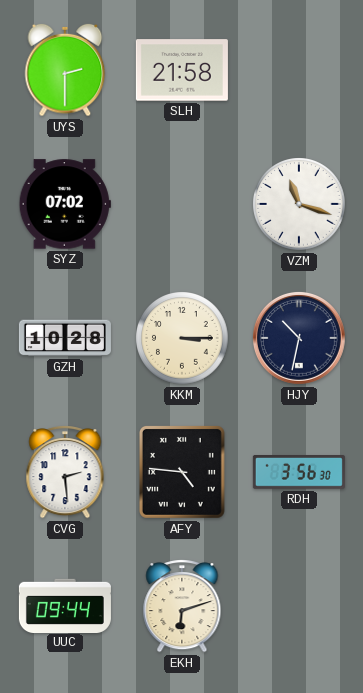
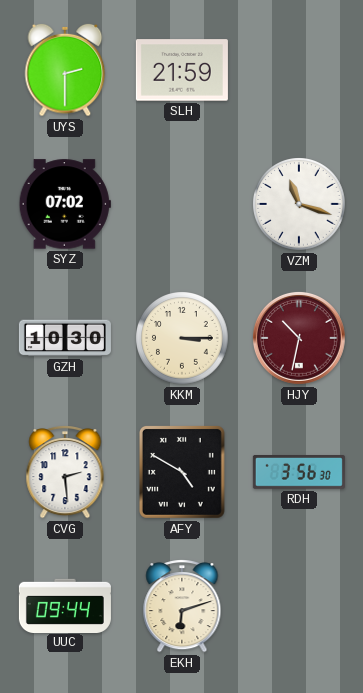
SLH: 21:58 -> 21:59
GZH: 10:28 -> 10:30
HJY dial: navy -> burgundy
AFY: 4:46 -> 4:50
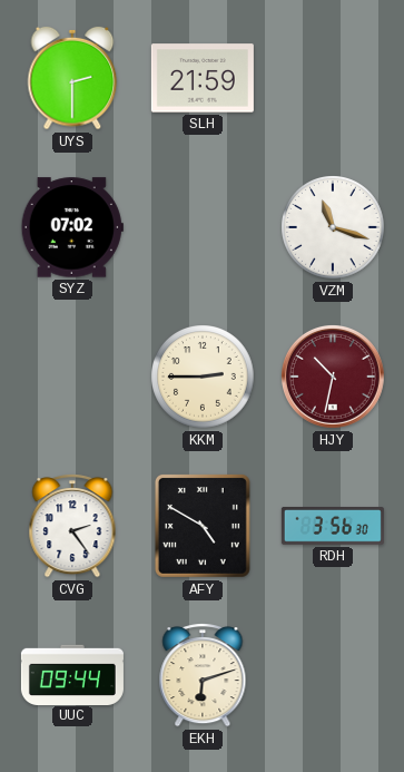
GZH: 10:30 -> none
KKM: 3:15 -> 2:45
CVG: 2:29 -> 2:24
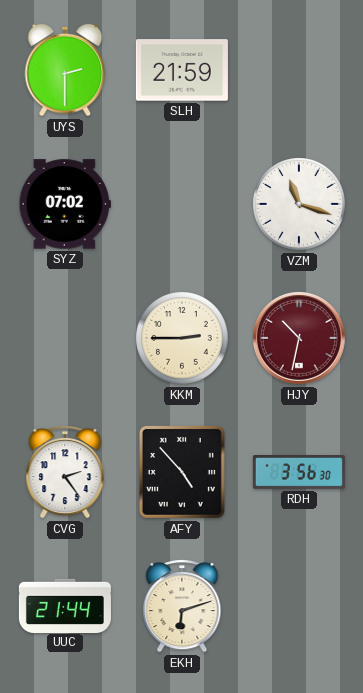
AFY: 4:50 -> 4:53
UUC: 09:44 -> 21:44
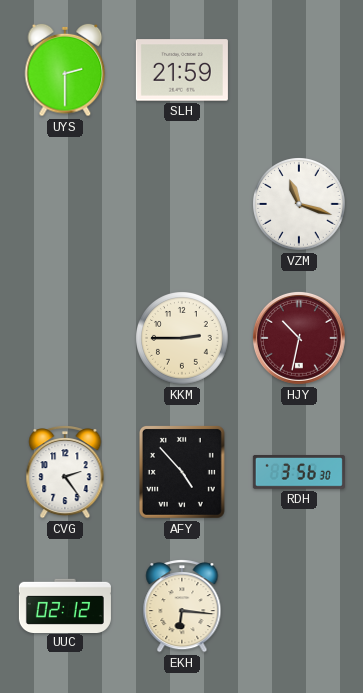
SYZ: 07:02 -> none
UUC: 21:44 -> 02:12
EKH: 6:12 -> 6:16
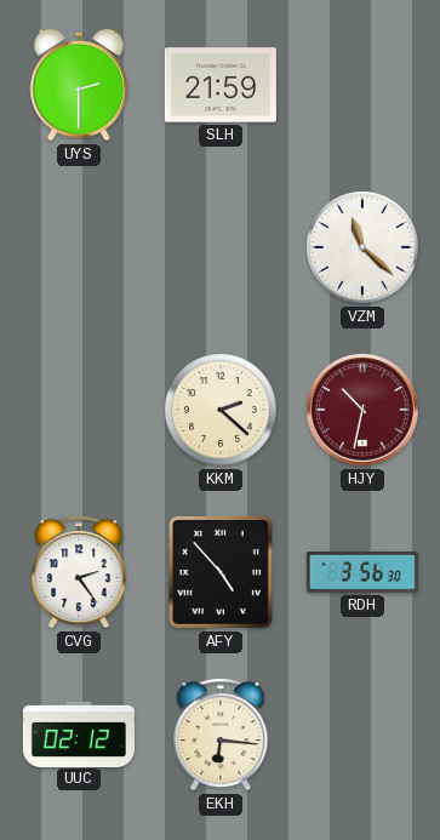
VZM: 11:18 -> 11:22
KKM: 2:45 -> 2:22
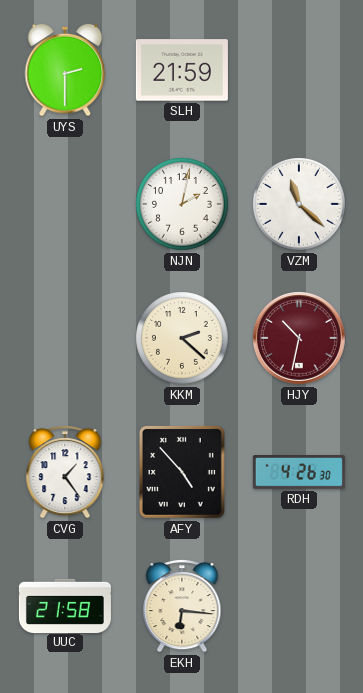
NJN: none -> 2:02
CVG: 2:24 -> 1:24
RDH: 3:56 -> 4:26
UUC: 02:12 -> 21:58
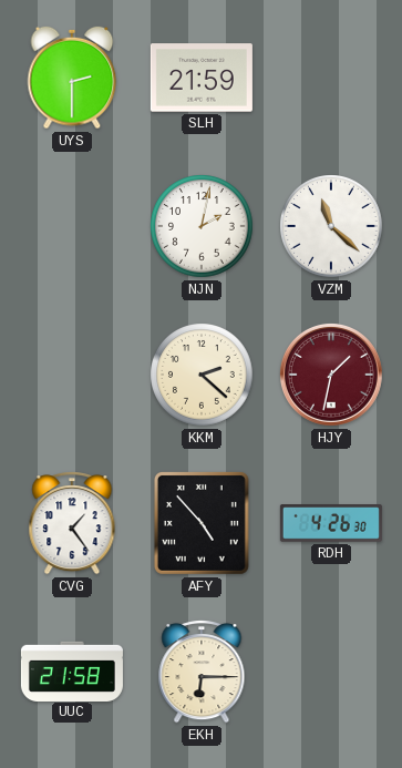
HJY: 10:32 -> 1:32
EKH: 6:16 -> 6:15
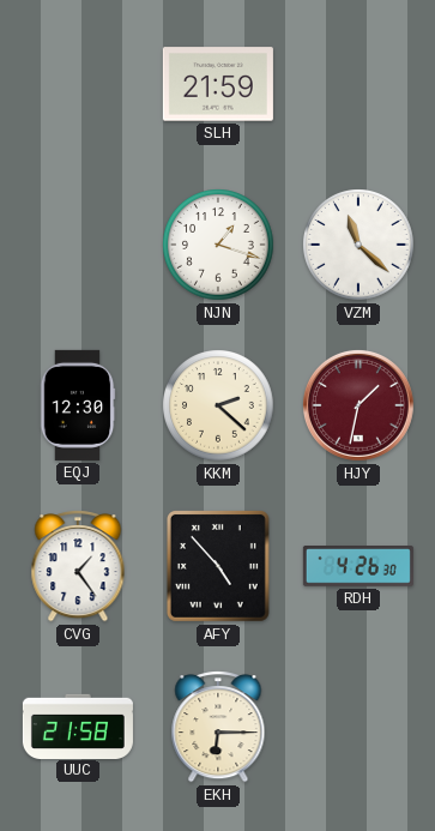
UYS: 2:30 -> none
NJN: 2:02 -> 1:18
EQJ: none -> 12:30
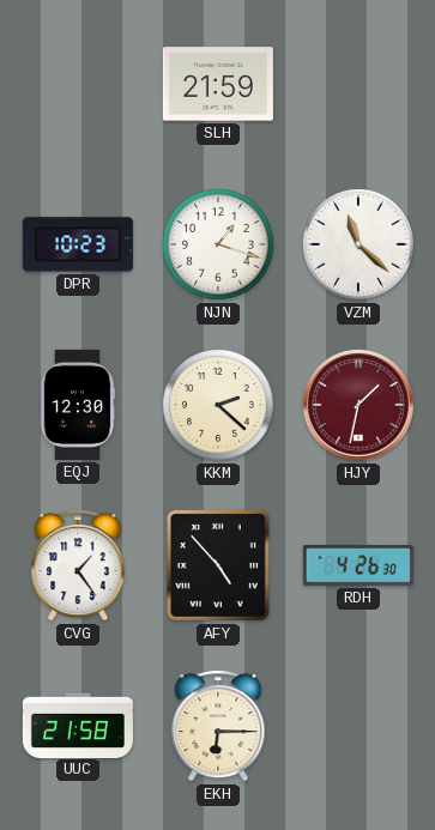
DPR: none -> 10:23
